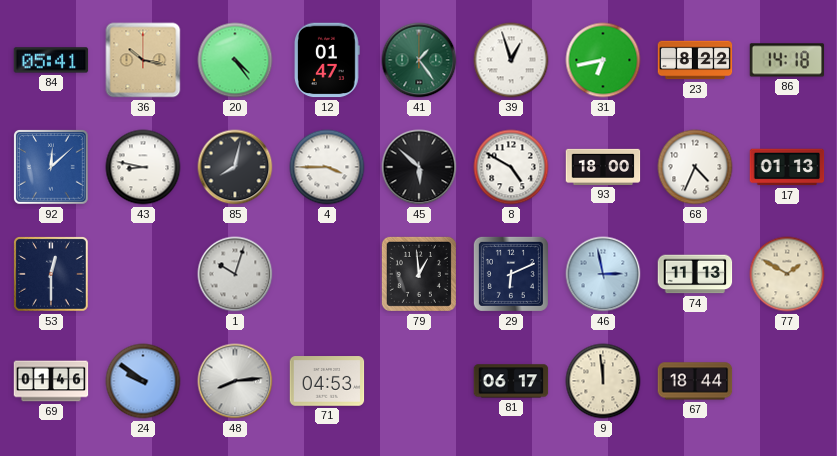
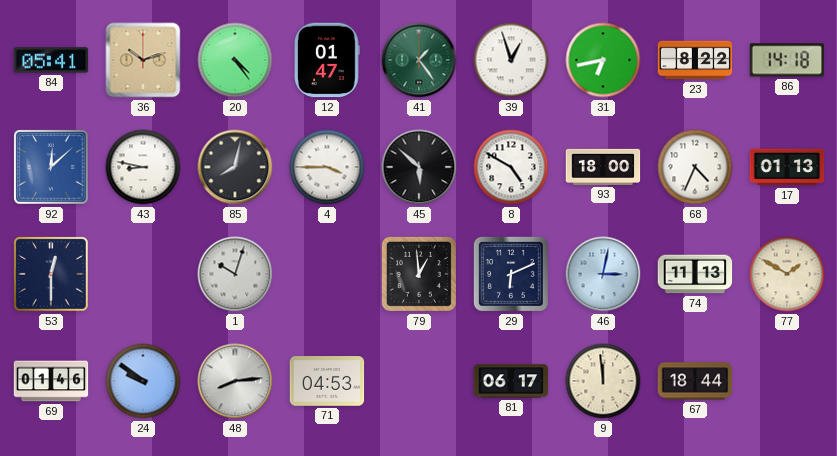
36: 10:17 -> 10:12
46: 2:58 -> 3:02
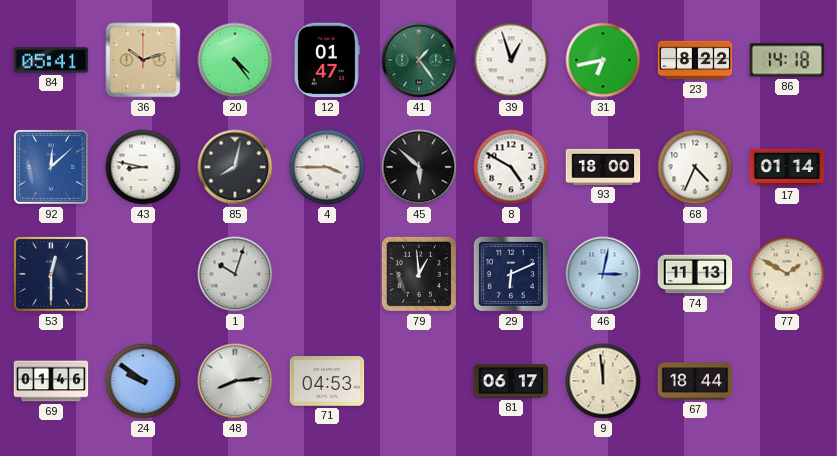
17: 01:13 -> 01:14
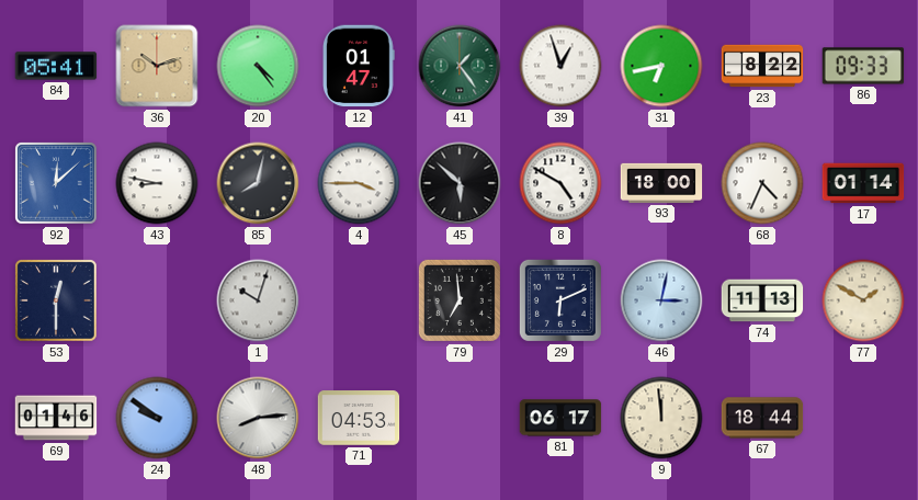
86: 14:18 -> 09:33
79: 12:59 -> 6:59
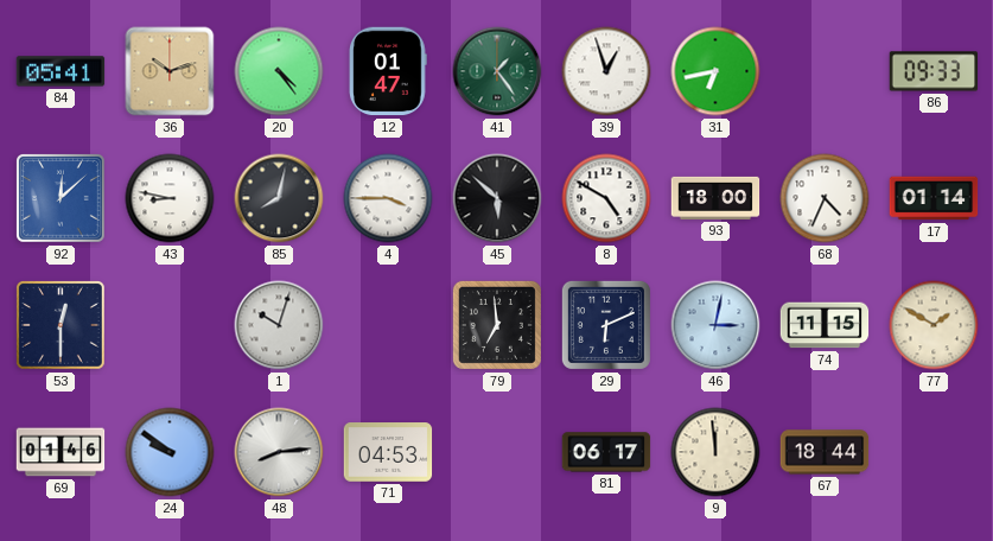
23: 8:22 -> none
74: 11:13 -> 11:15
